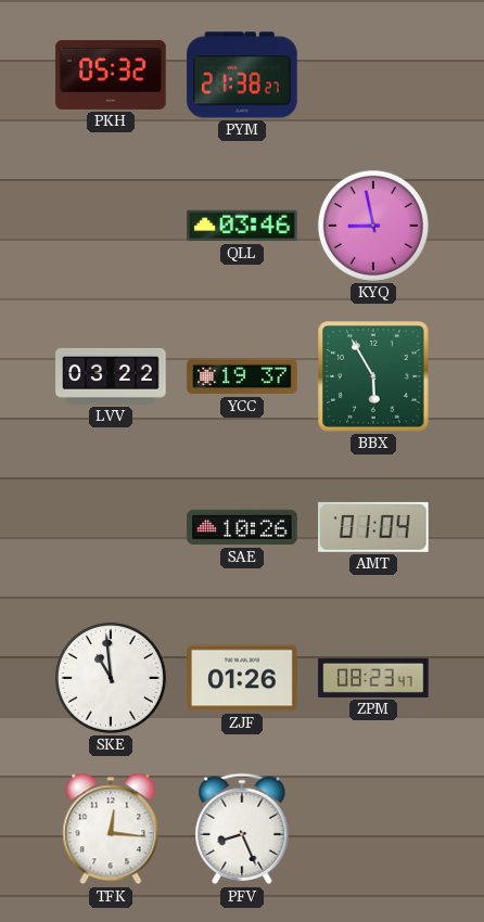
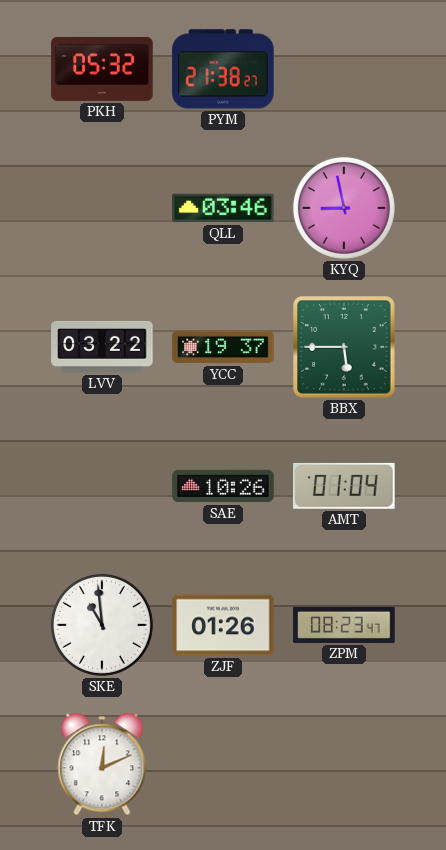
BBX: 5:55 -> 5:45
TFK: 12:16 -> 12:11
PFV: 8:26 -> none
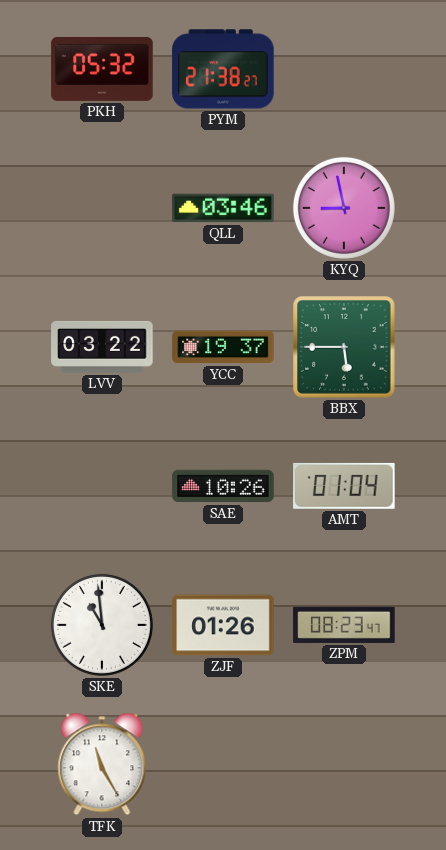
TFK: 12:11 -> 11:25
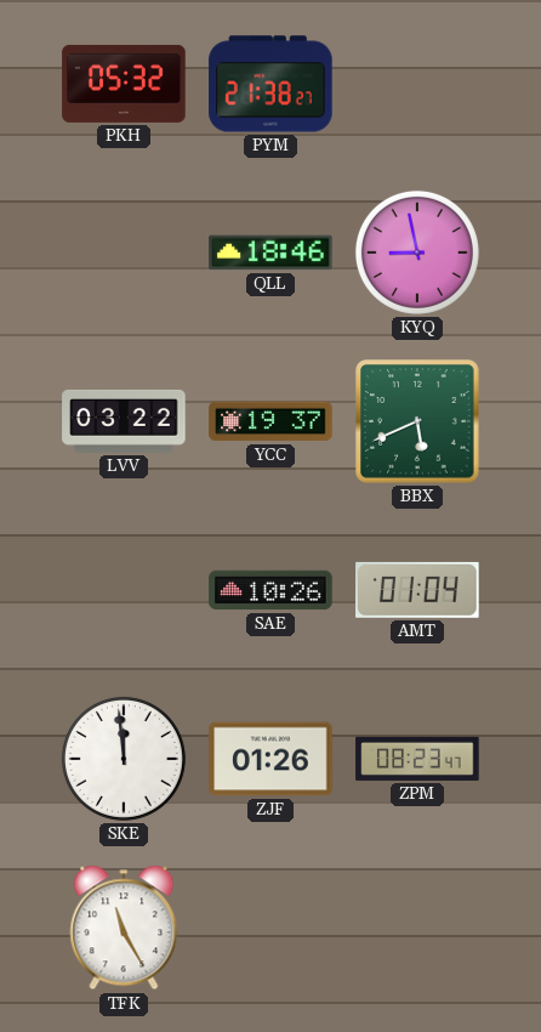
QLL: 03:46 -> 18:46
BBX: 5:45 -> 5:41
SKE: 10:59 -> 11:59
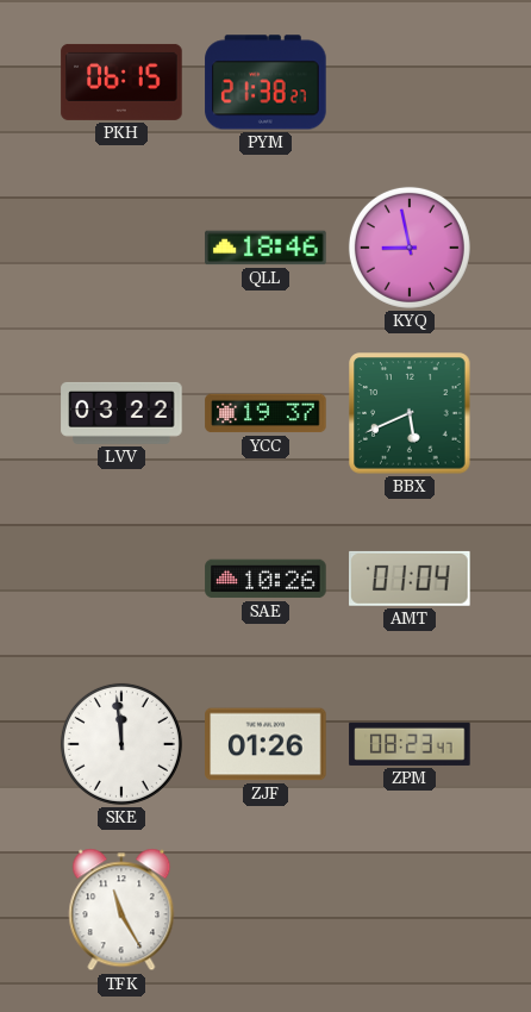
PKH: 05:32 -> 06:15
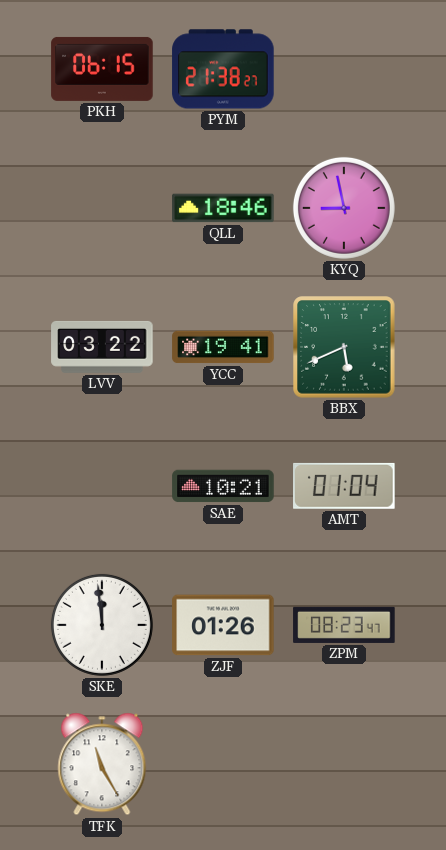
YCC: 19:37 -> 19:41
SAE: 10:26 -> 10:21
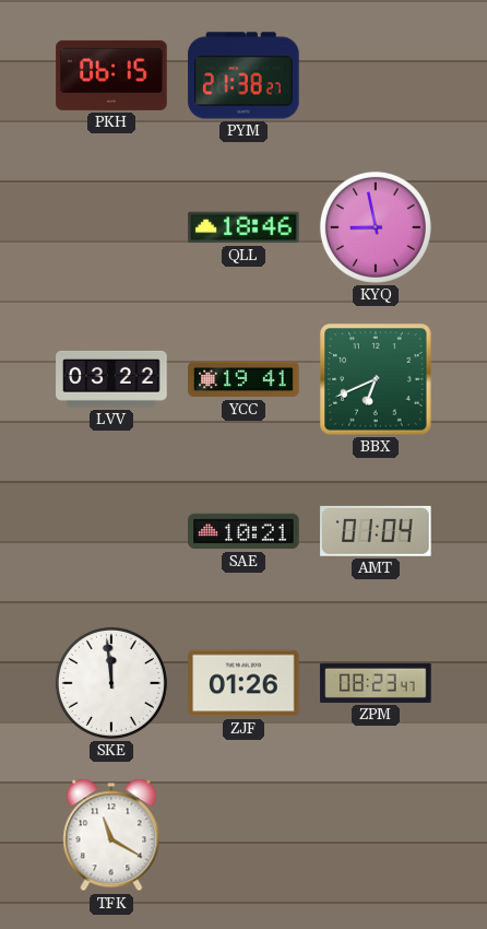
BBX: 5:41 -> 6:41
TFK: 11:25 -> 11:20
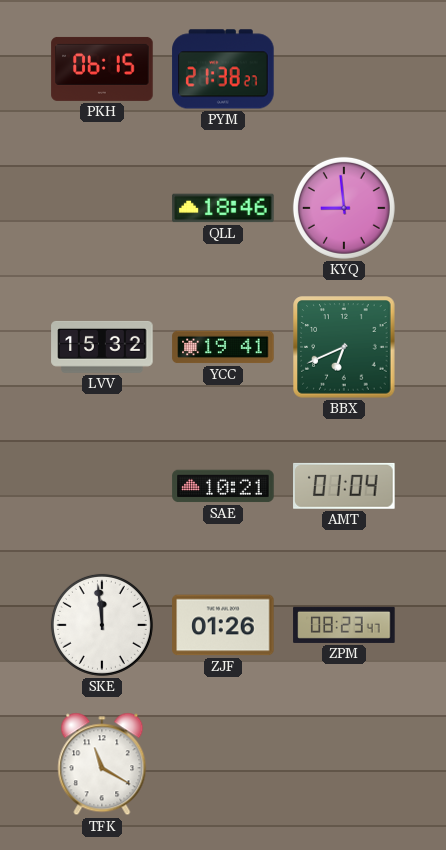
KYQ: 8:58 -> 8:59
LVV: 03:22 -> 15:32
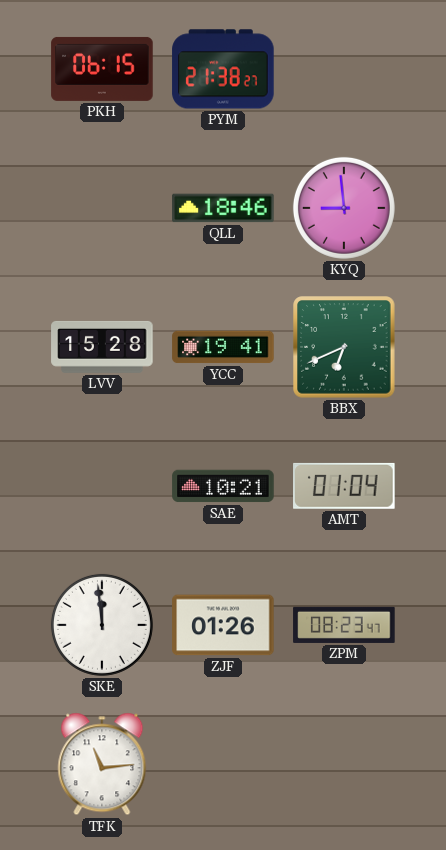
LVV: 15:32 -> 15:28
TFK: 11:20 -> 11:14
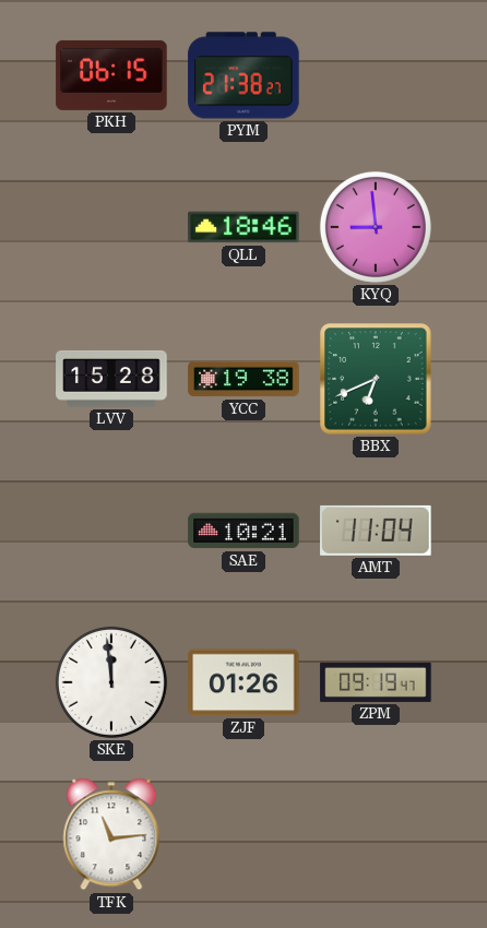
YCC: 19:41 -> 19:38
AMT: 01:04 -> 11:04
ZPM: 08:23 -> 09:19
